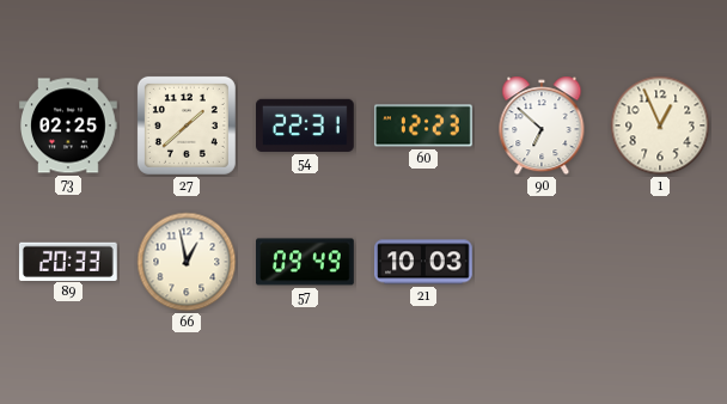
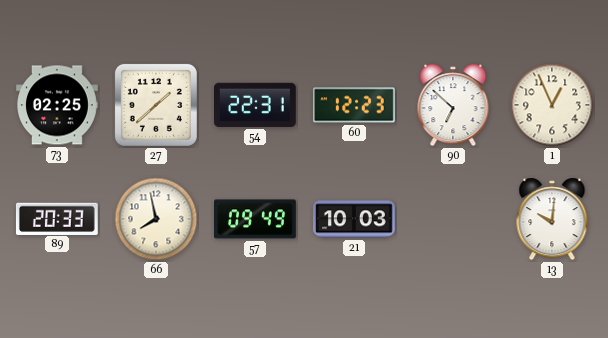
66: 12:58 -> 7:58
13: none -> 10:01
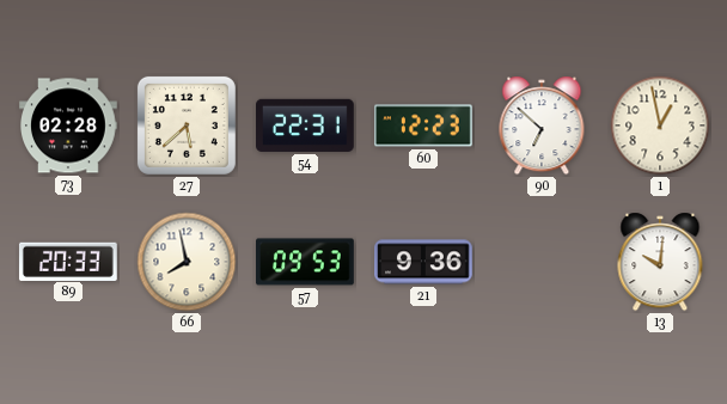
73: 02:25 -> 02:28
27: 1:38 -> 5:38
1: 12:56 -> 12:58
57: 09:49 -> 09:53
21: 10:03 -> 9:36
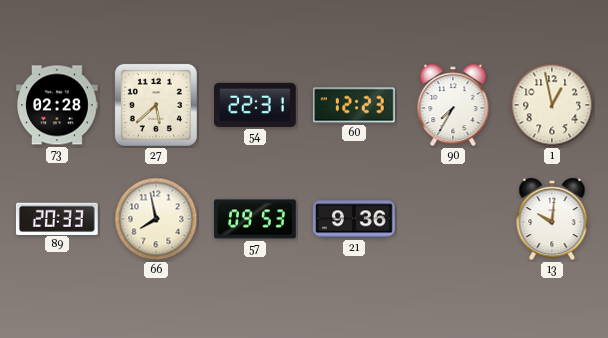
90: 6:52 -> 7:35
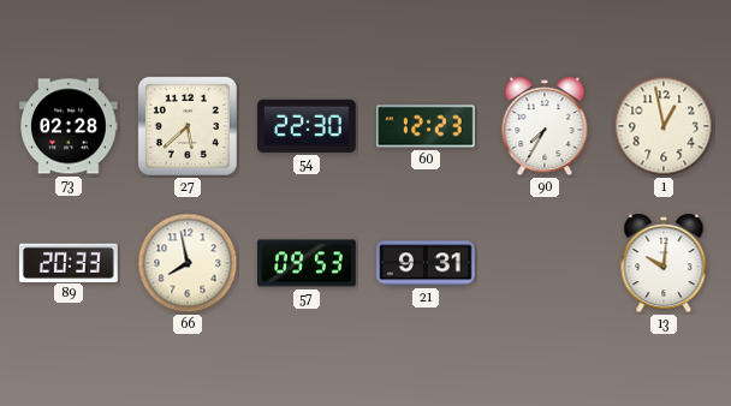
54: 22:31 -> 22:30
21: 9:36 -> 9:31
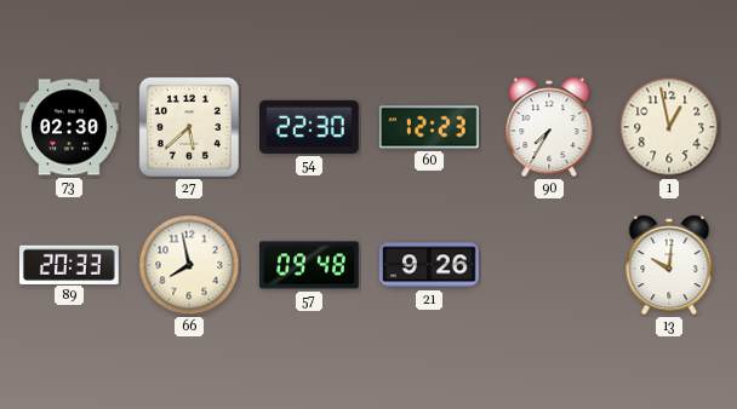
73: 02:28 -> 02:30
57: 09:53 -> 09:48
21: 9:31 -> 9:26
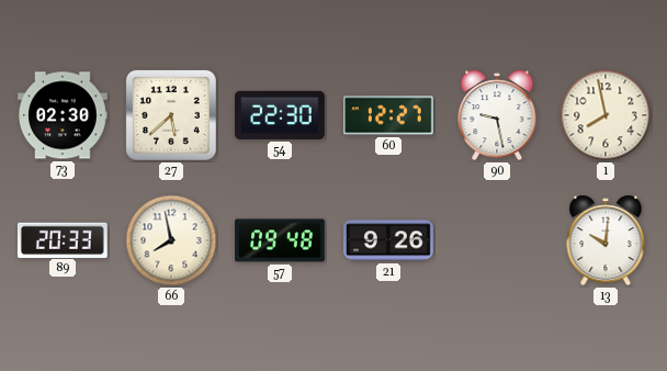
60: 12:23 -> 12:27
90: 7:35 -> 9:28
1: 12:58 -> 7:58
